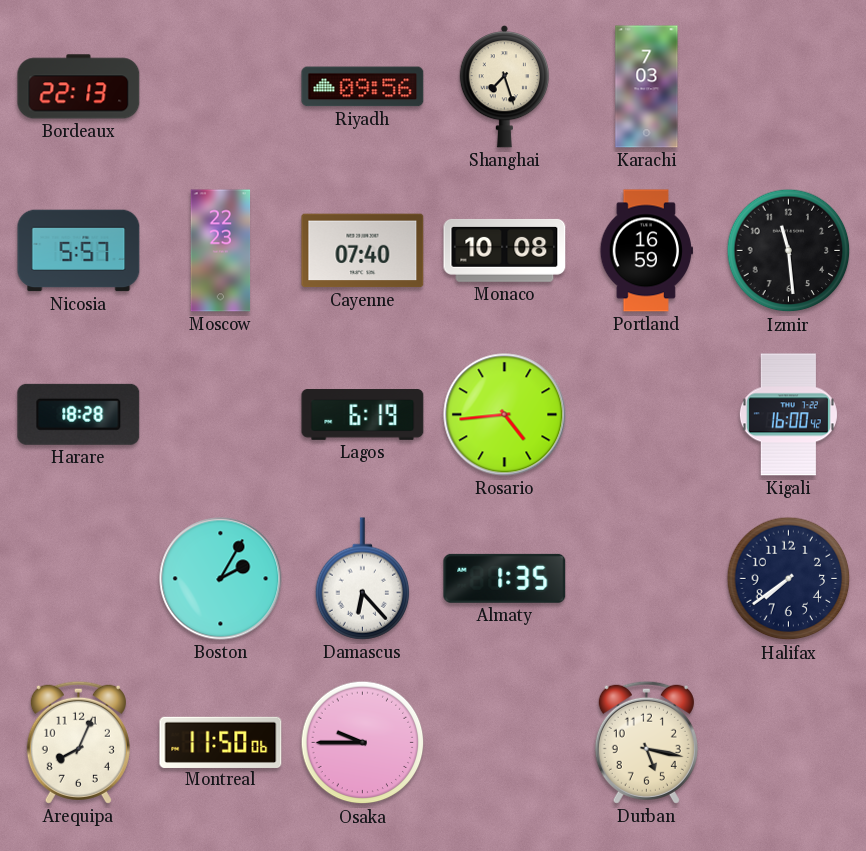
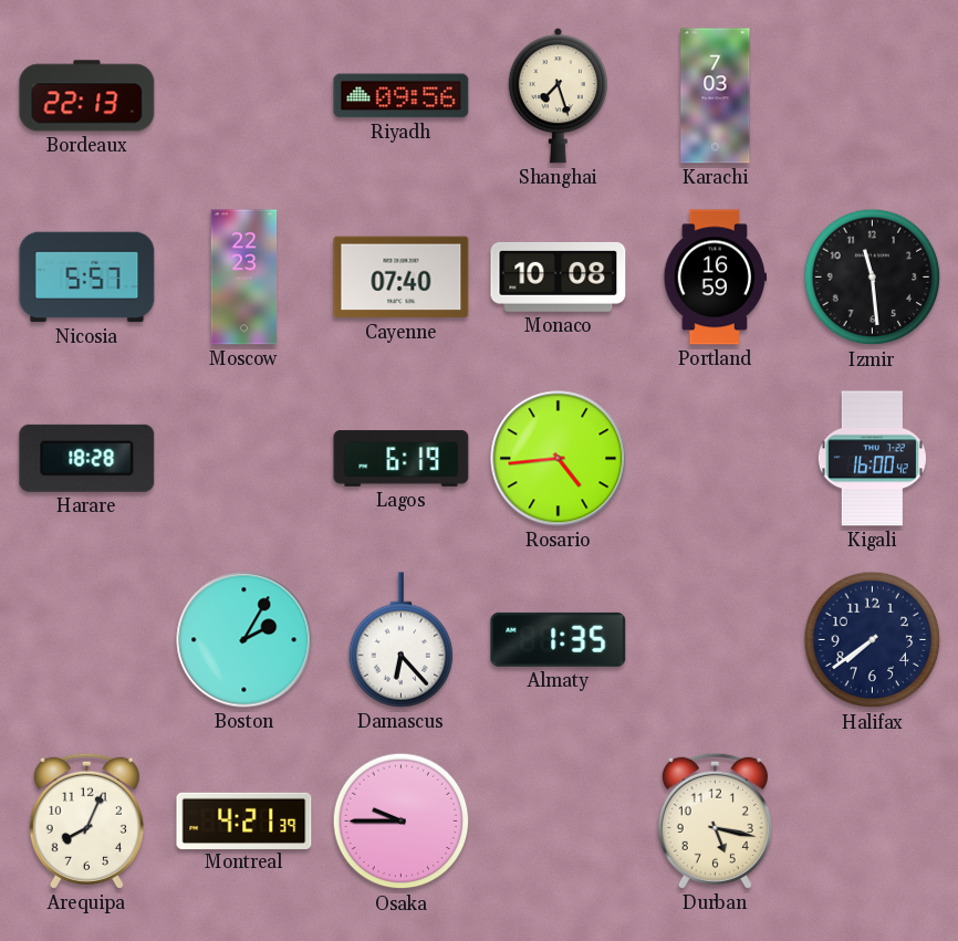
Montreal: 11:50 -> 4:21
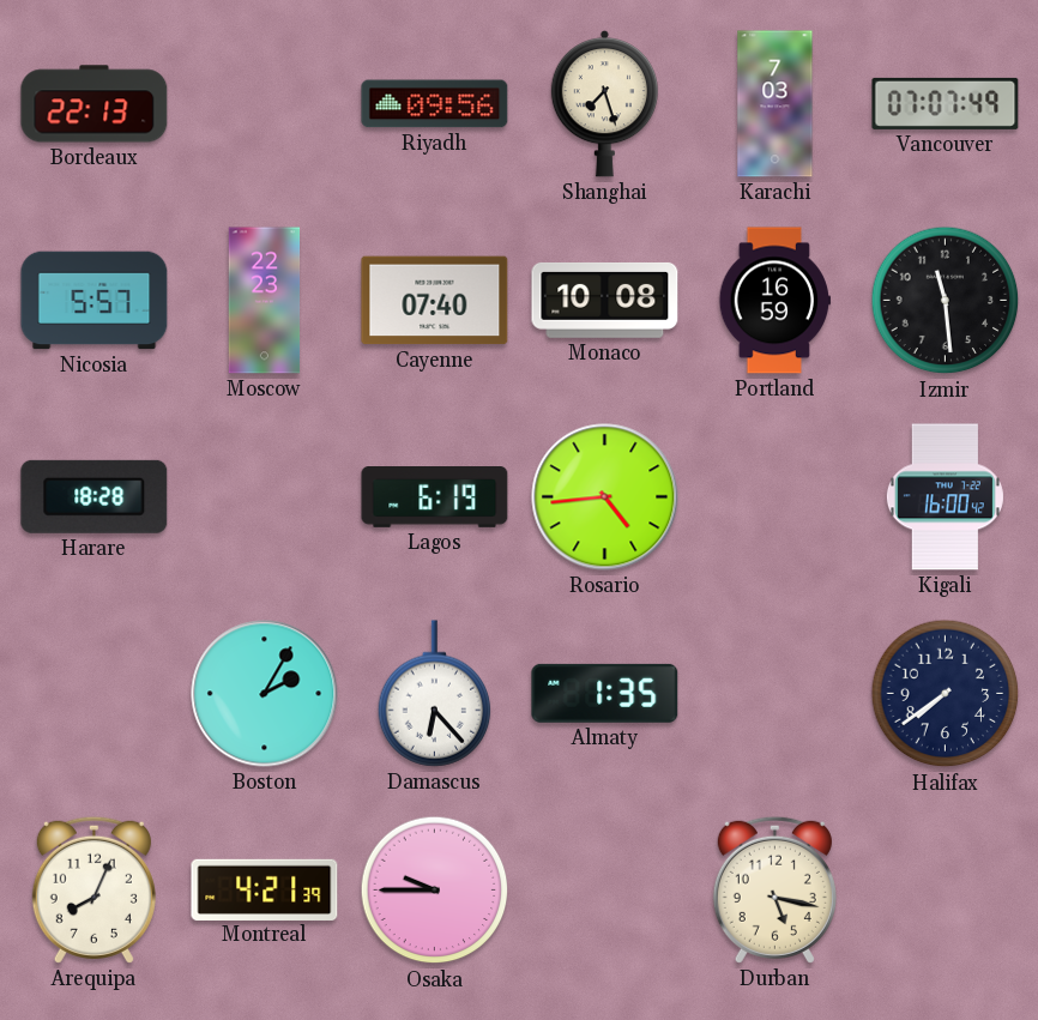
Vancouver: none -> 07:07
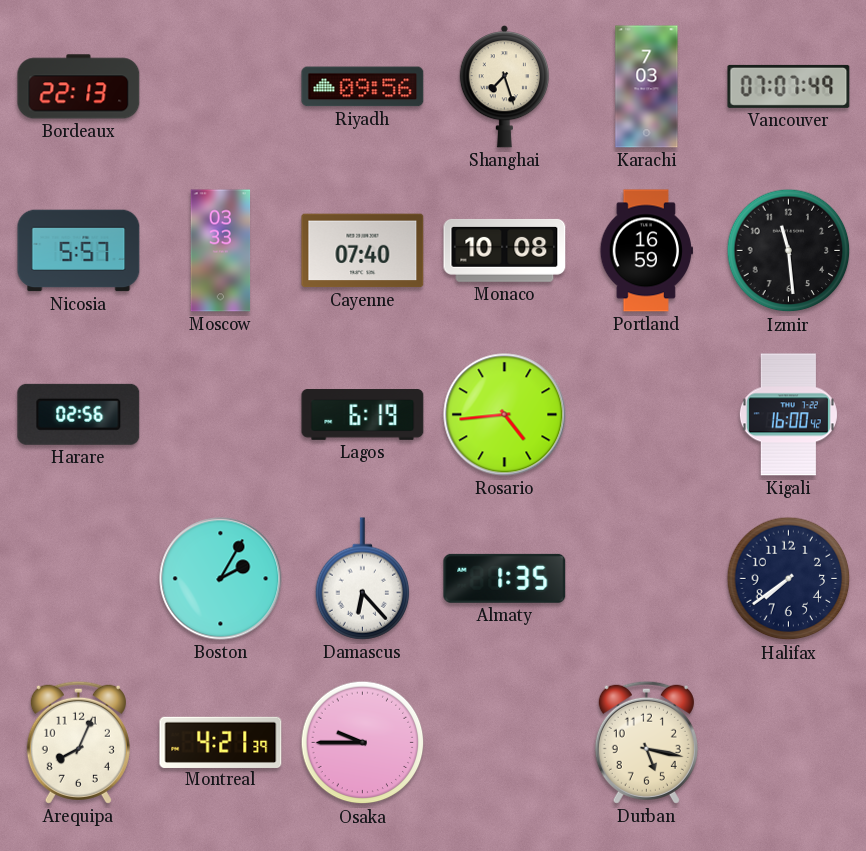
Moscow: 22:23 -> 03:33
Harare: 18:28 -> 02:56
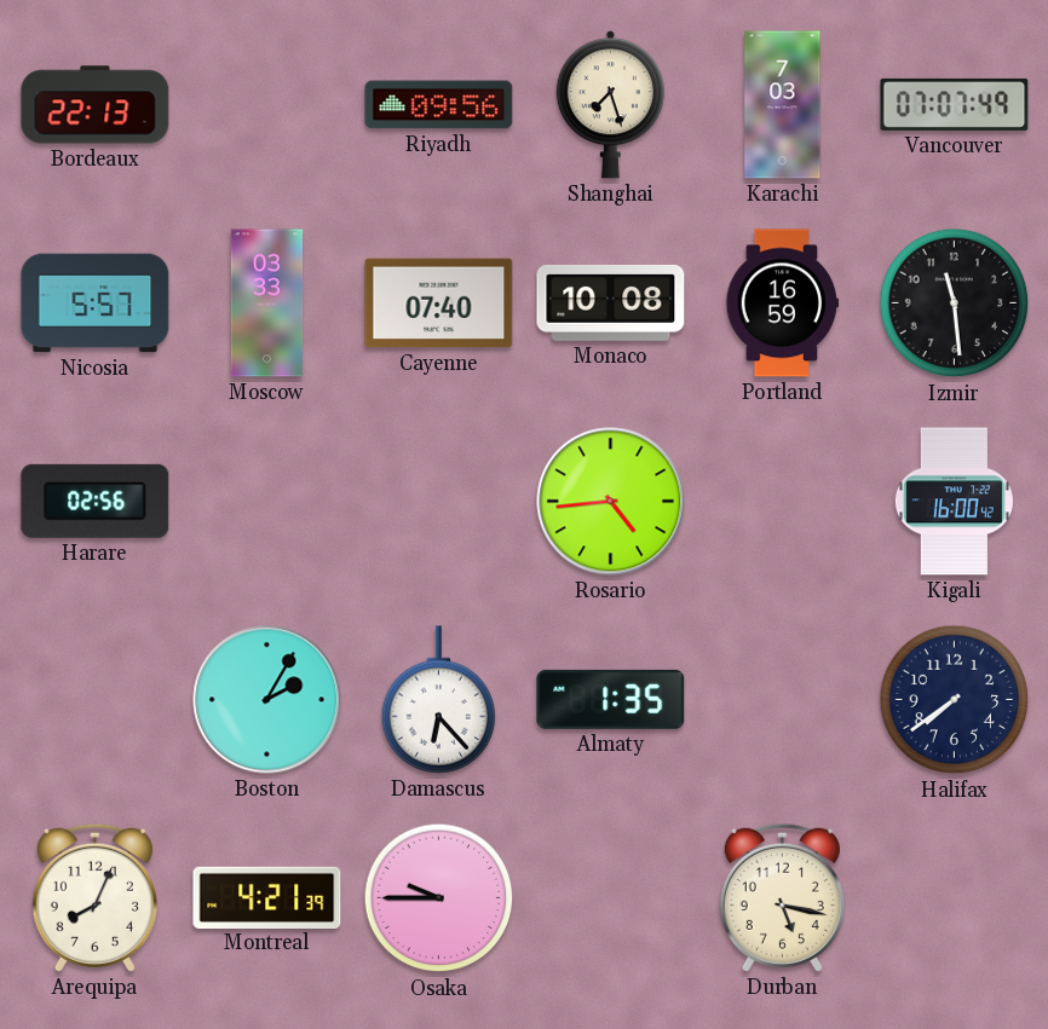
Lagos: 6:19 -> none
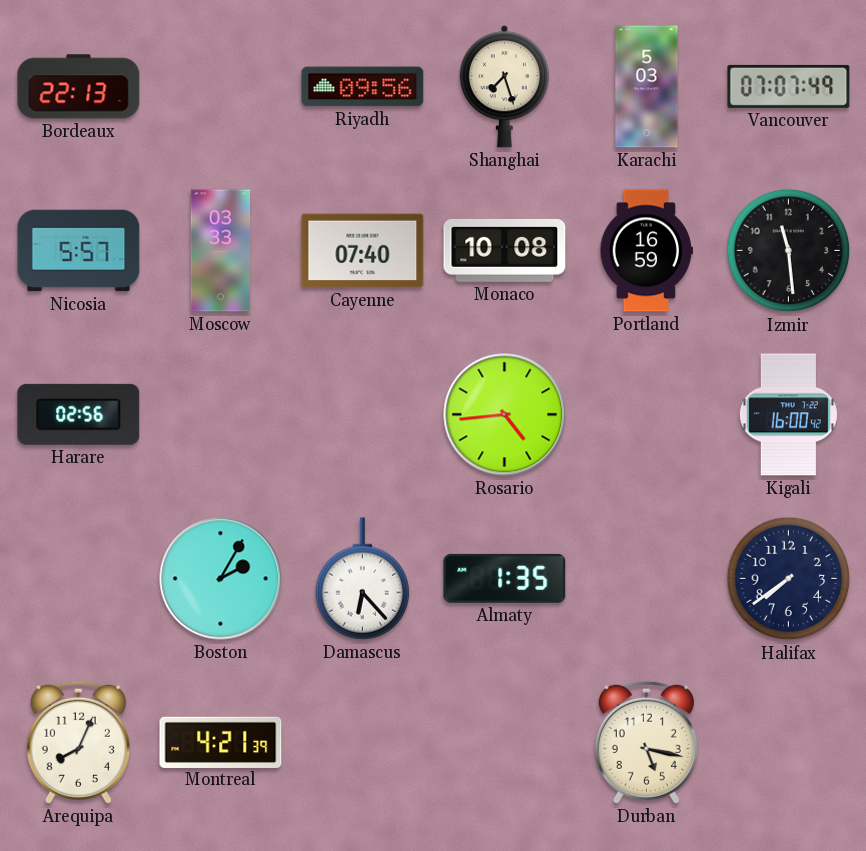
Karachi: 7:03 -> 5:03
Osaka: 9:45 -> none
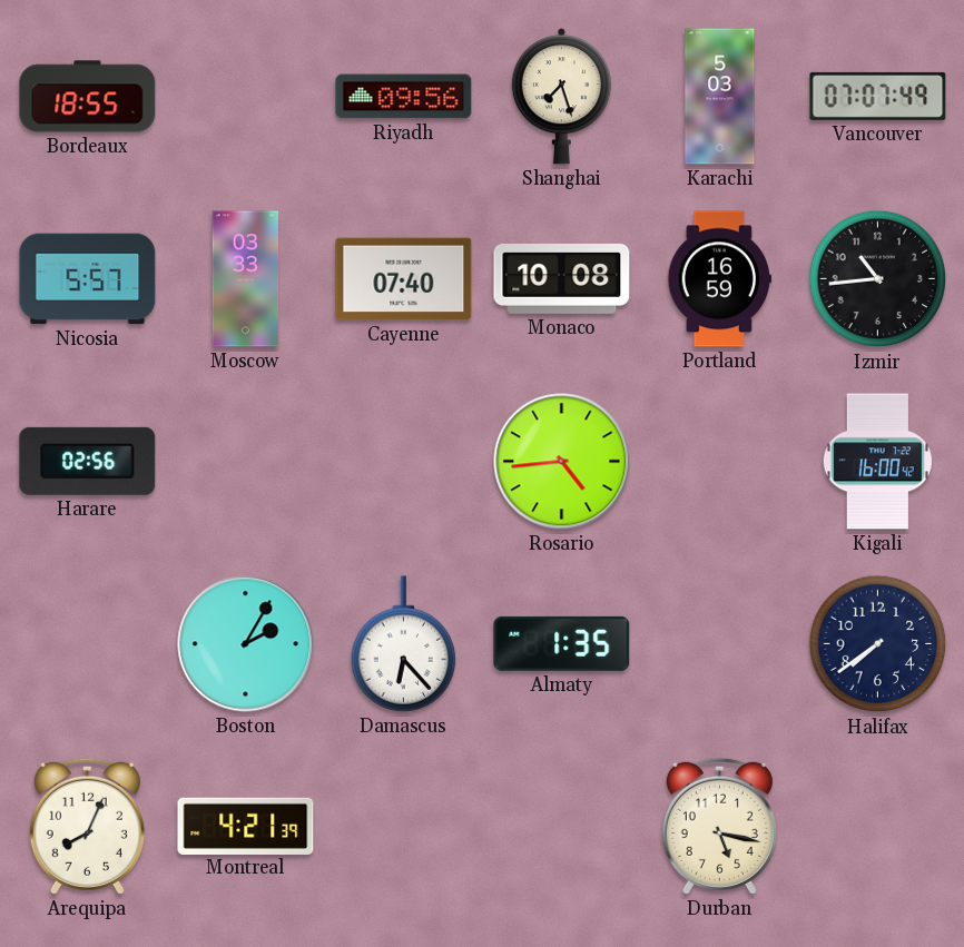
Bordeaux: 22:13 -> 18:55
Izmir: 11:29 -> 10:44
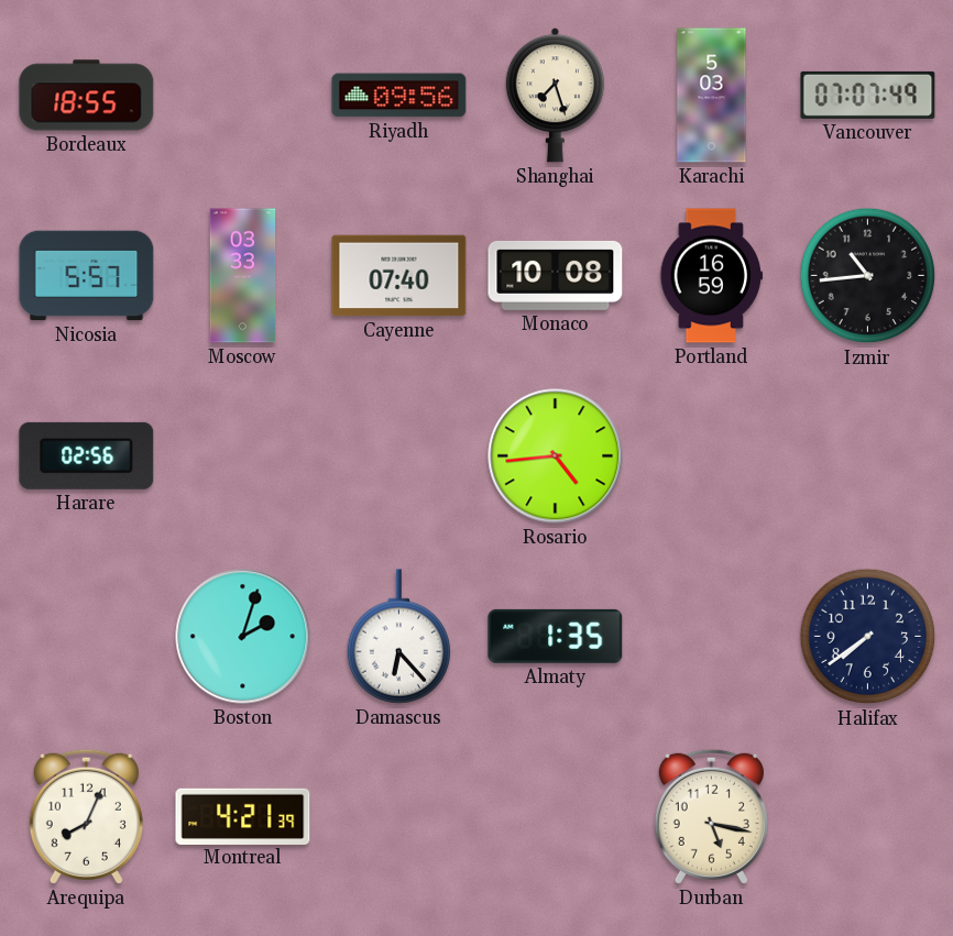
Kigali: 16:00 -> none
Boston: 2:05 -> 2:03
